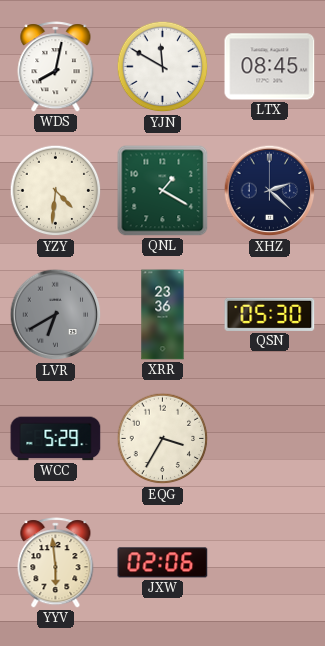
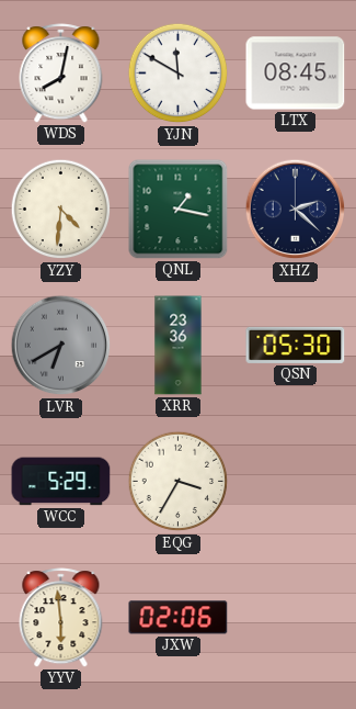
QNL: 1:20 -> 1:17
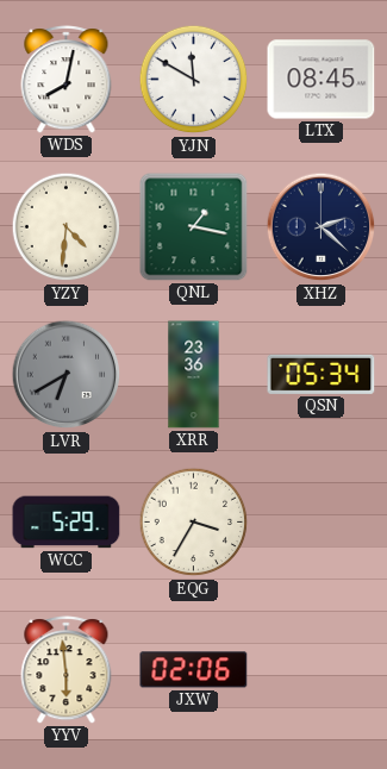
QSN: 05:30 -> 05:34
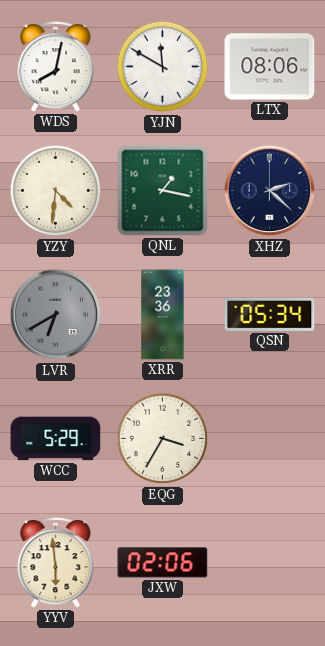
LTX: 08:45 -> 08:06
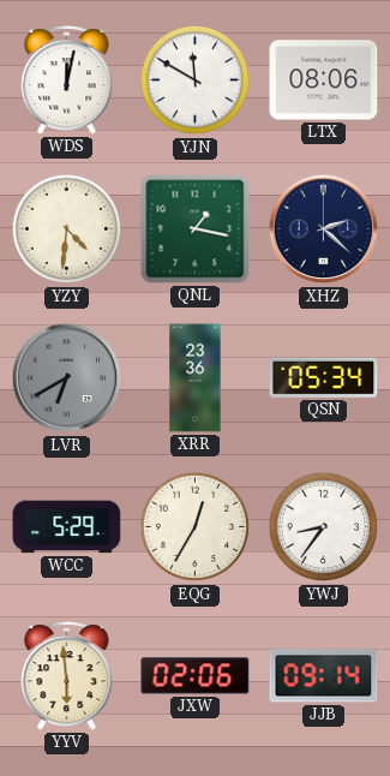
WDS: 8:02 -> 12:02
EQG: 3:35 -> 12:35
YWJ: none -> 8:36
JJB: none -> 09:14
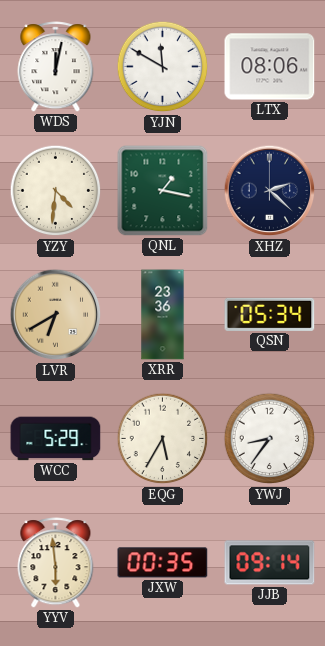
LVR dial: grey -> champagne
EQG: 12:35 -> 5:35
JXW: 02:06 -> 00:35
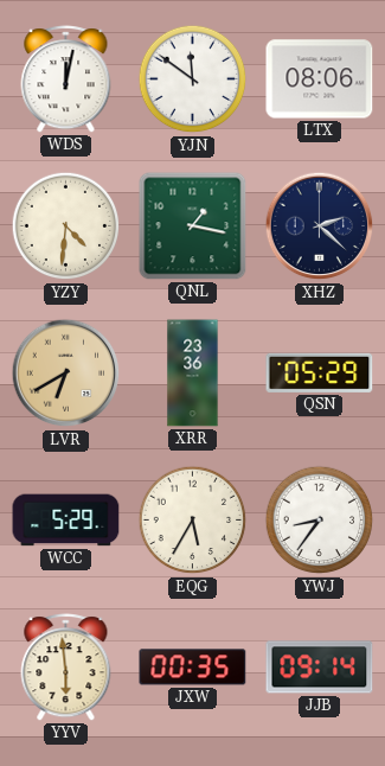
YJN: 11:50 -> 11:51
QSN: 05:34 -> 05:29
